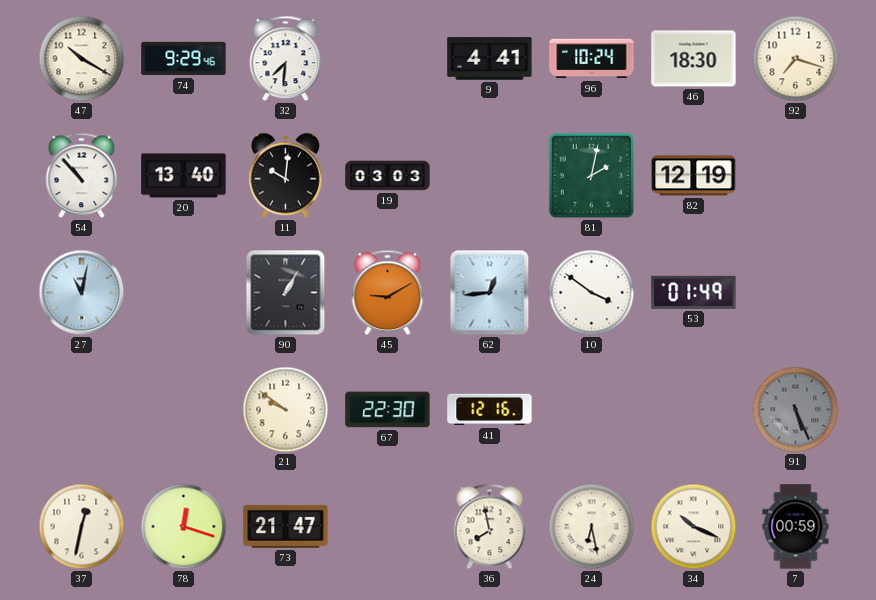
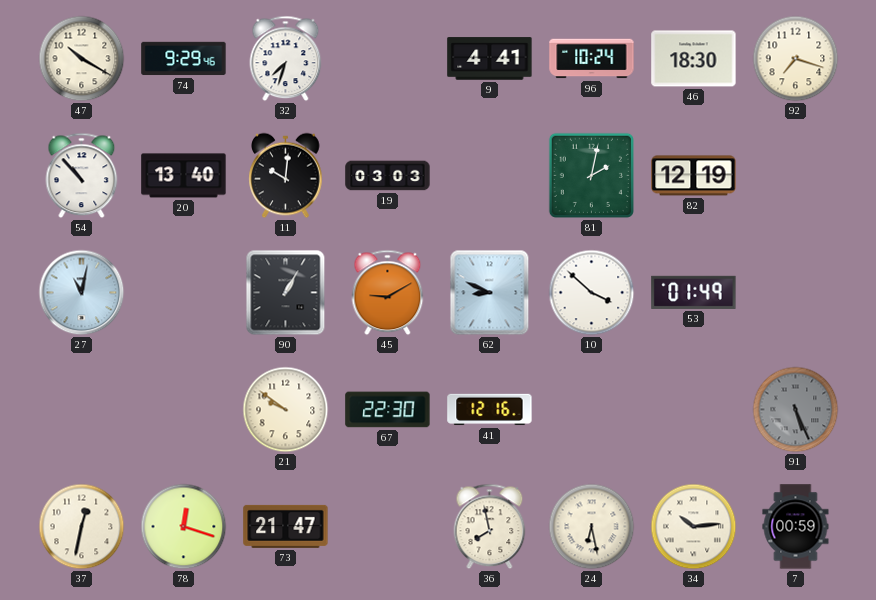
32: 7:31 -> 7:33
62: 12:44 -> 8:49
10: 3:51 -> 3:52
34: 10:19 -> 10:14
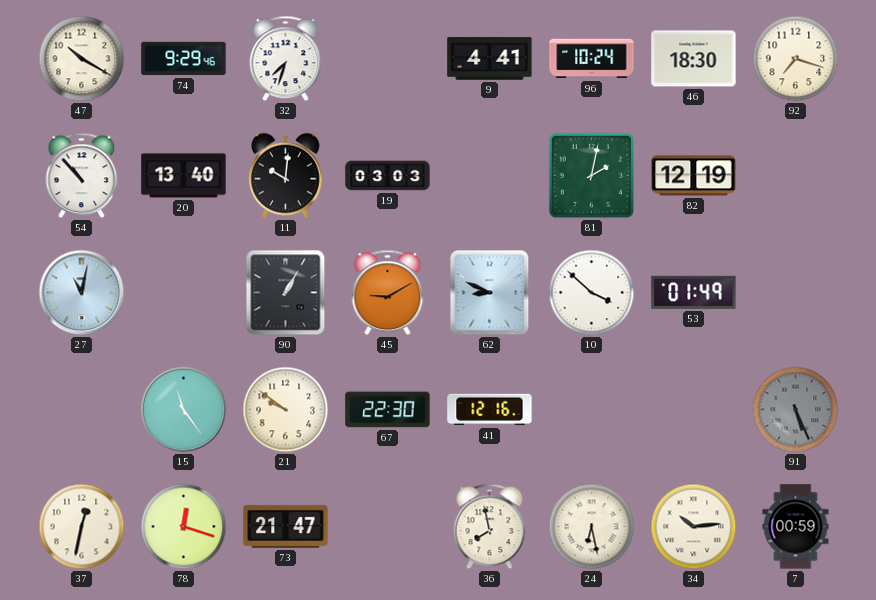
15: none -> 11:24
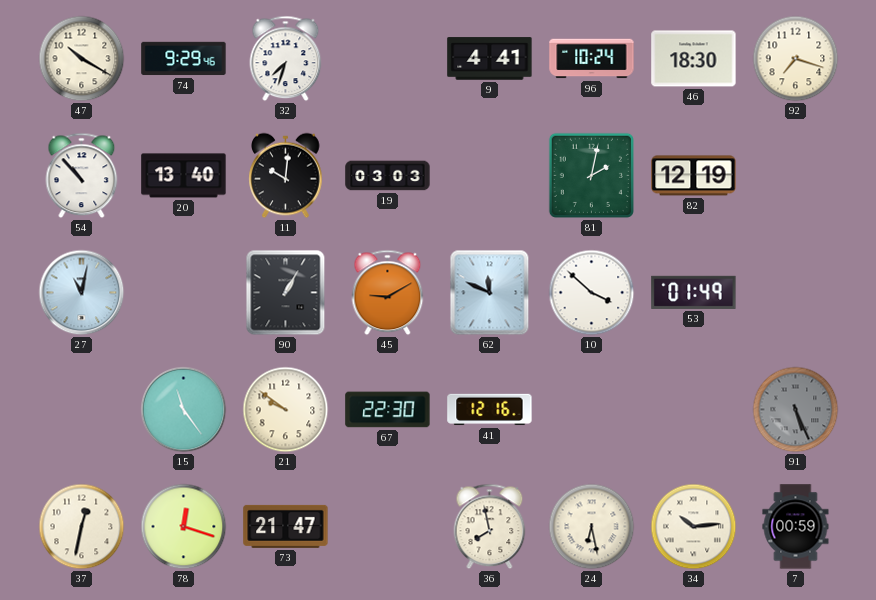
62: 8:49 -> 11:49
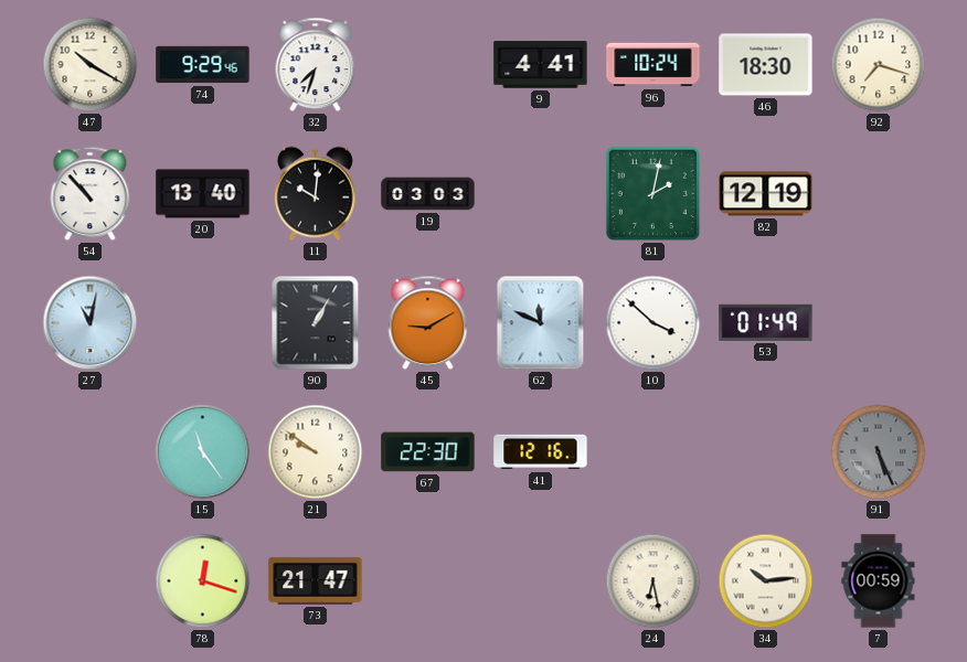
37: 12:32 -> none
36: 7:58 -> none
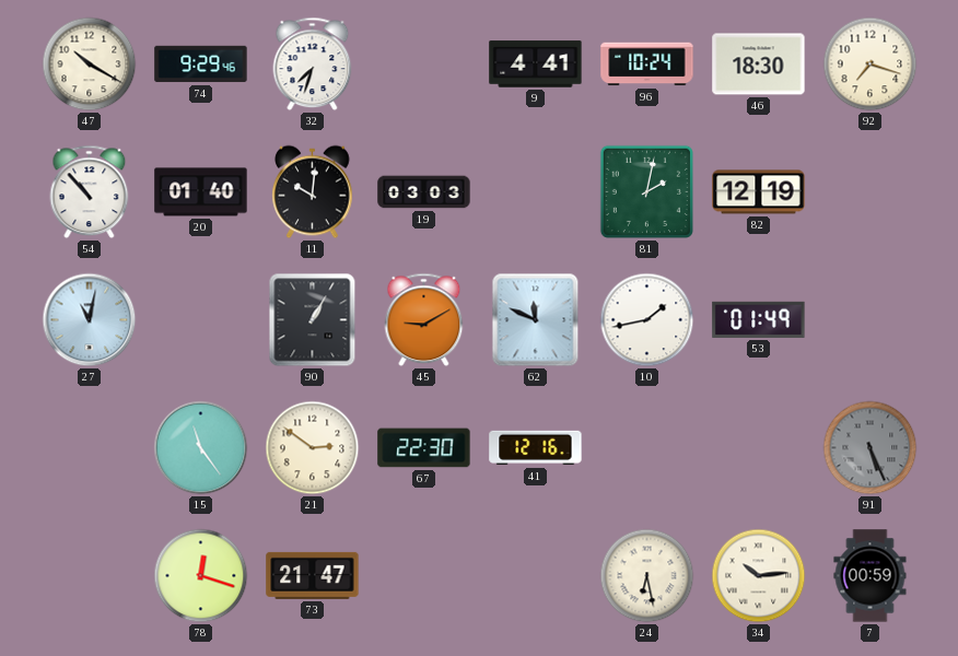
20: 13:40 -> 01:40
10: 3:52 -> 1:43
21: 9:51 -> 2:51
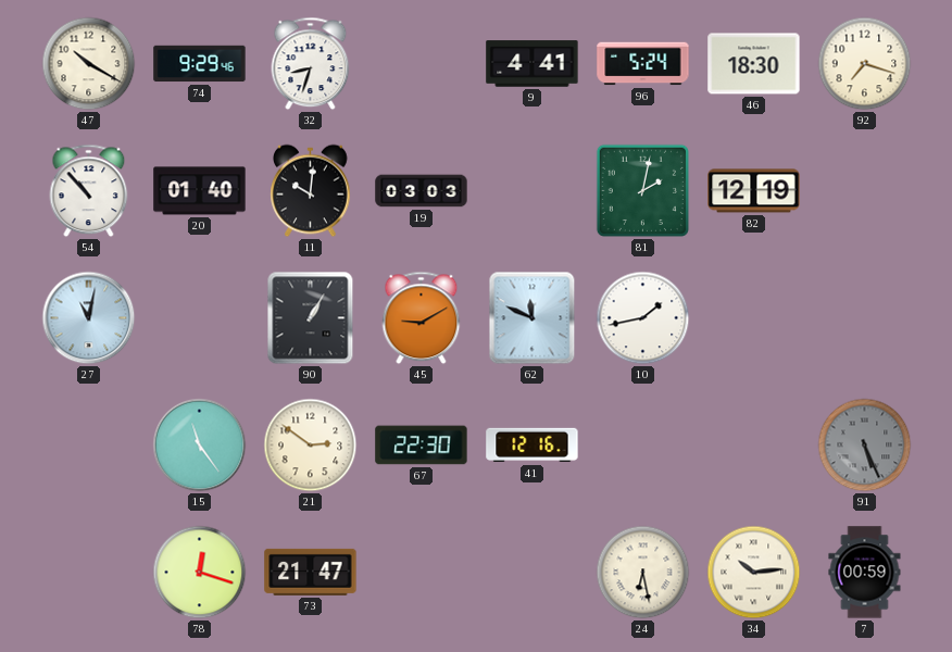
32: 7:33 -> 8:33
96: 10:24 -> 5:24
53: 01:49 -> none
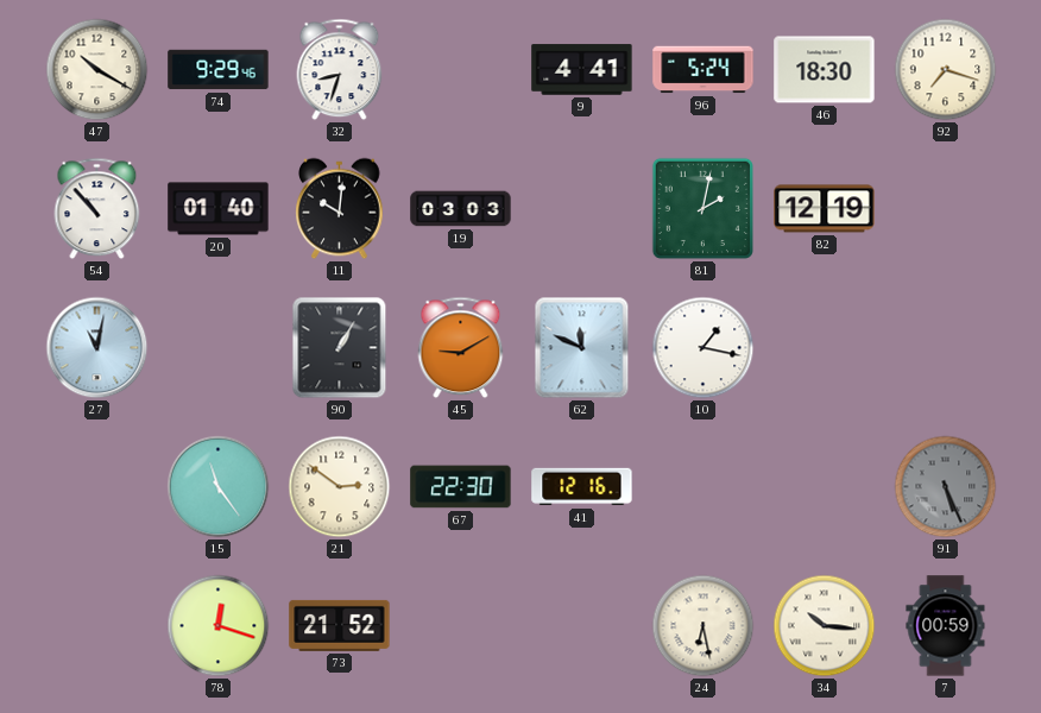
10: 1:43 -> 1:17
73: 21:47 -> 21:52
34: 10:14 -> 10:16
